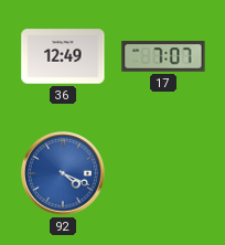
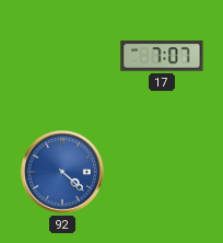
36: 12:49 -> none
92: 4:19 -> 4:22
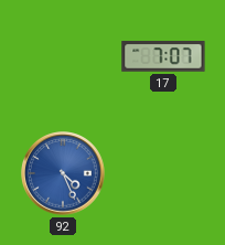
92: 4:22 -> 4:26
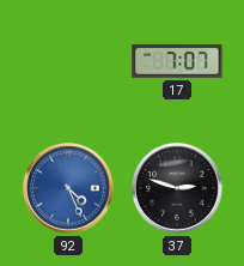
37: none -> 2:48
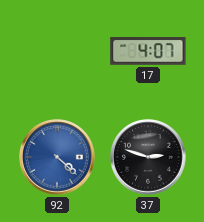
17: 7:07 -> 4:07
92: 4:26 -> 4:22
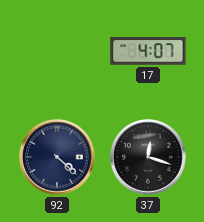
92 dial: blue -> navy
37: 2:48 -> 12:18
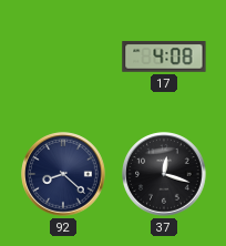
17: 4:07 -> 4:08
92: 4:22 -> 8:22
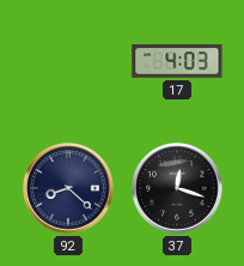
17: 4:08 -> 4:03
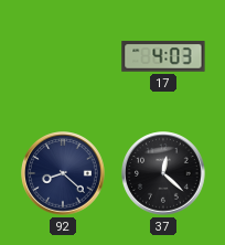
37: 12:18 -> 12:22
